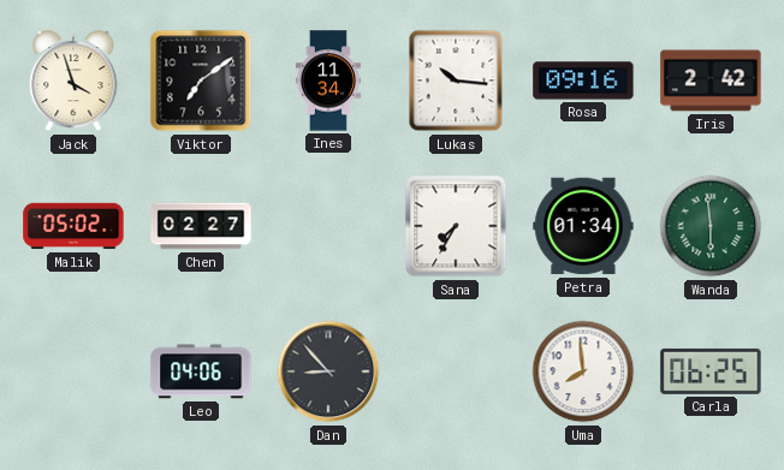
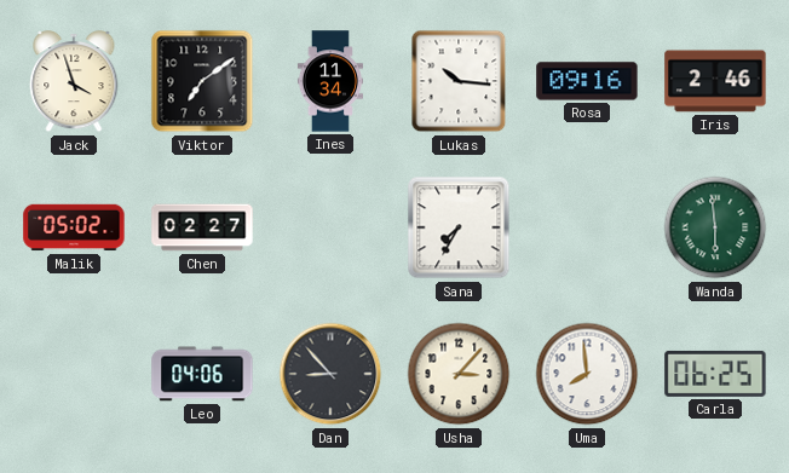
Iris: 2:42 -> 2:46
Petra: 01:34 -> none
Usha: none -> 3:07
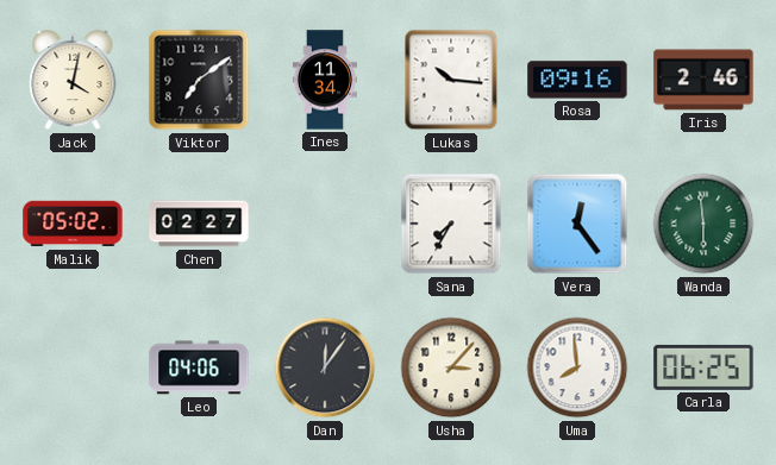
Jack: 3:57 -> 4:02
Vera: none -> 12:24
Dan: 8:53 -> 12:06
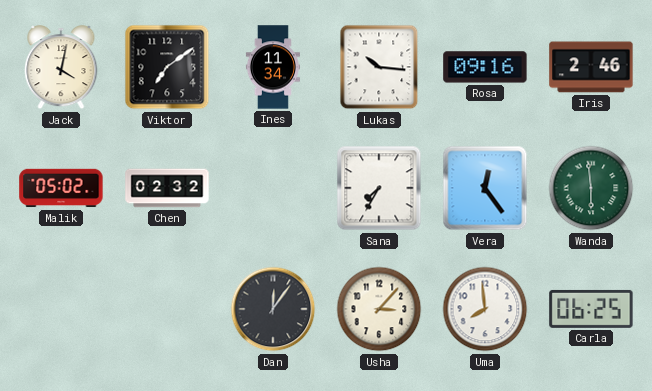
Chen: 02:27 -> 02:32
Leo: 04:06 -> none
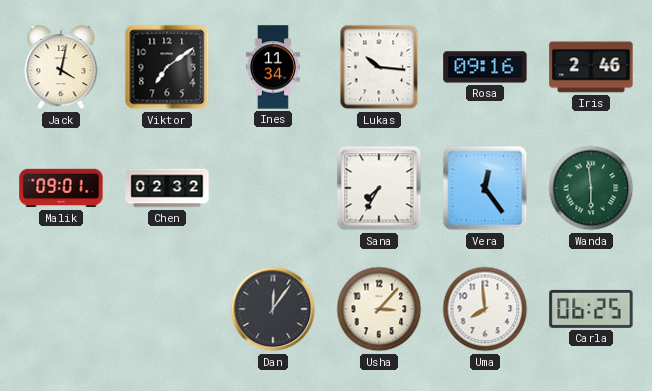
Malik: 05:02 -> 09:01
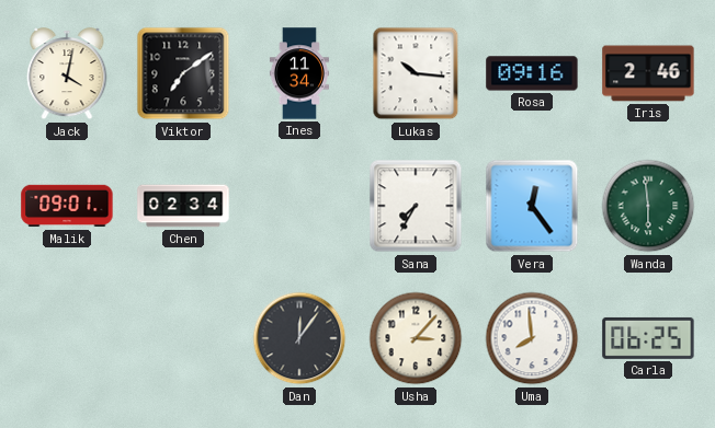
Chen: 02:32 -> 02:34
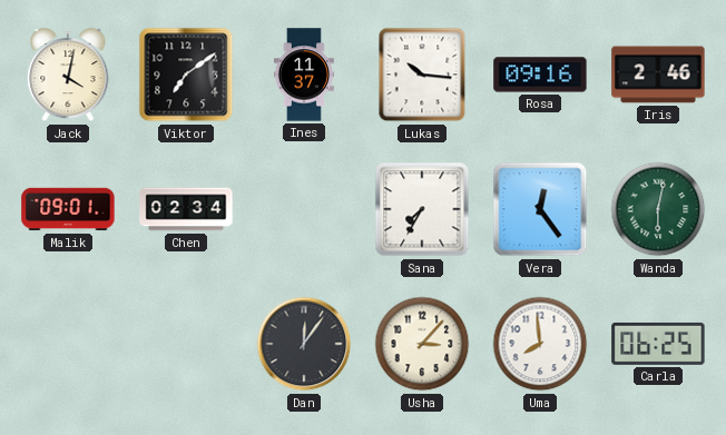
Ines: 11:34 -> 11:37
Wanda: 5:59 -> 6:02
